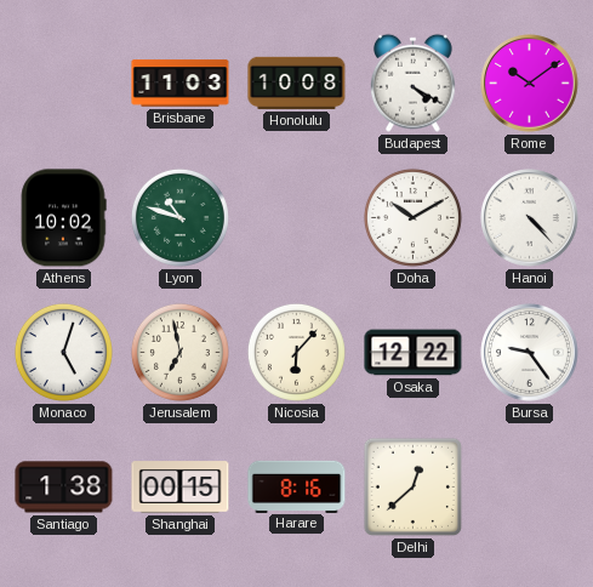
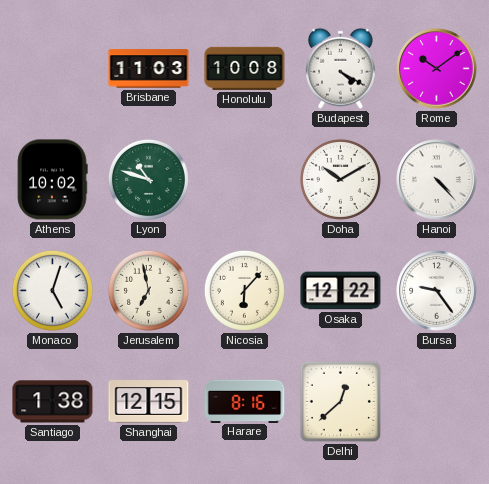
Shanghai: 00:15 -> 12:15
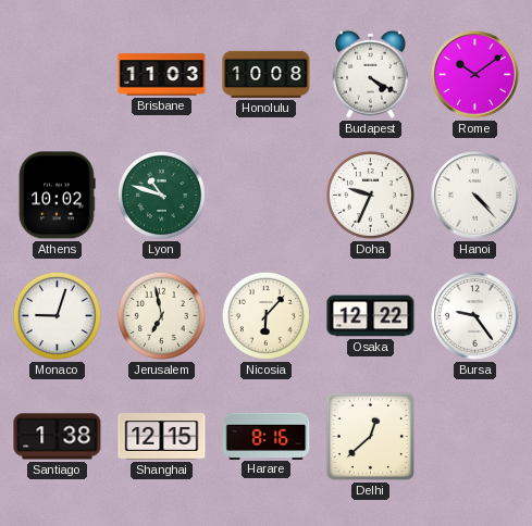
Doha: 10:10 -> 9:34
Monaco: 5:03 -> 9:03
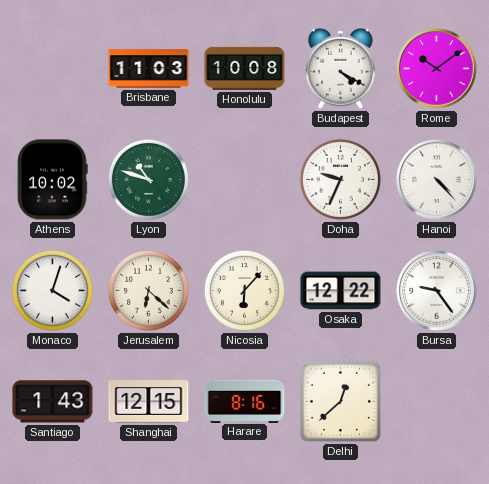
Monaco: 9:03 -> 4:03
Jerusalem: 6:58 -> 6:22
Santiago: 1:38 -> 1:43
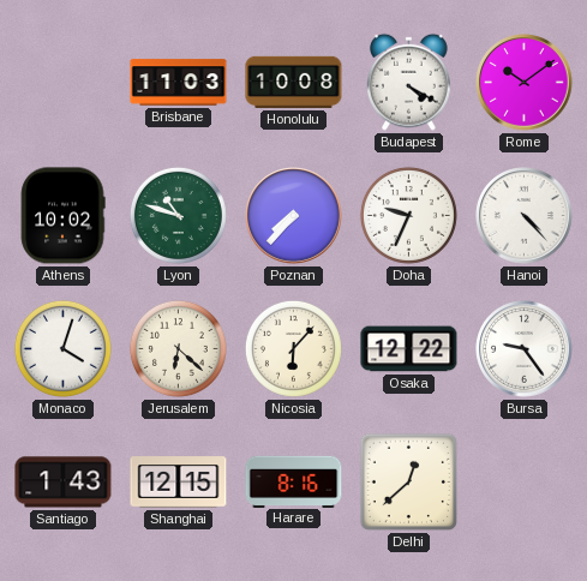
Poznan: none -> 7:37
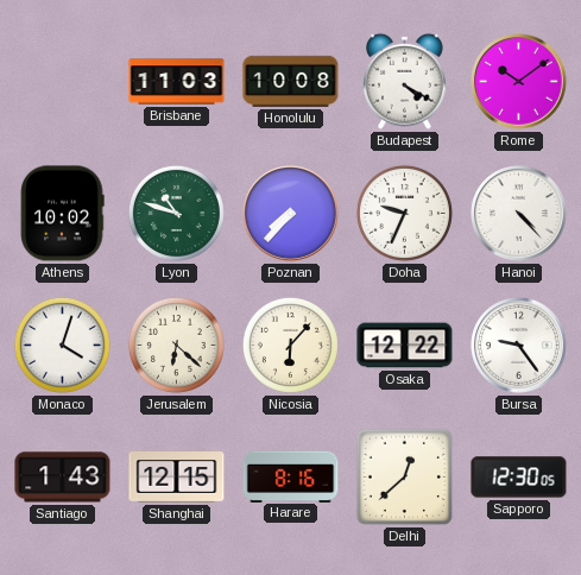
Sapporo: none -> 12:30
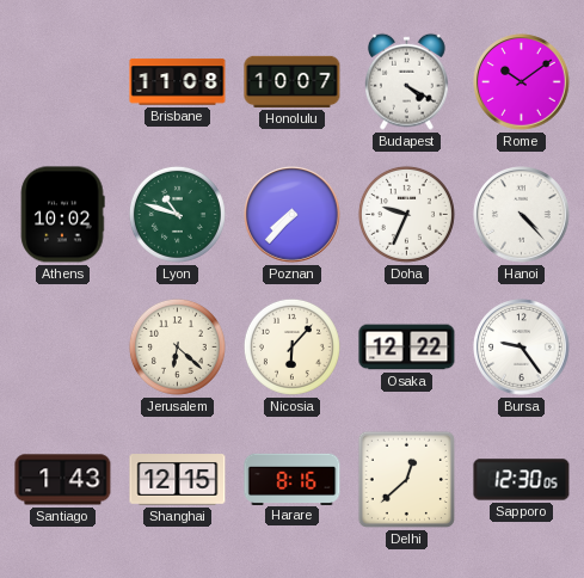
Brisbane: 11:03 -> 11:08
Honolulu: 10:08 -> 10:07
Monaco: 4:03 -> none
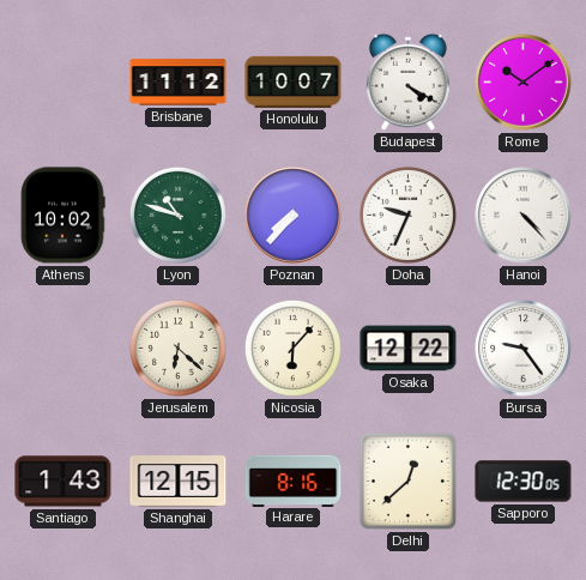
Brisbane: 11:08 -> 11:12
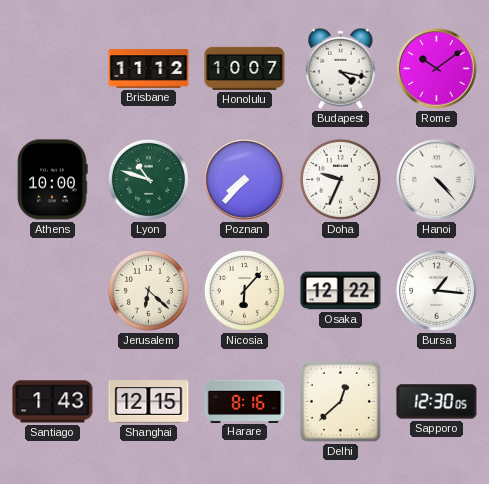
Budapest: 4:20 -> 4:17
Athens: 10:02 -> 10:00
Bursa: 9:24 -> 1:16
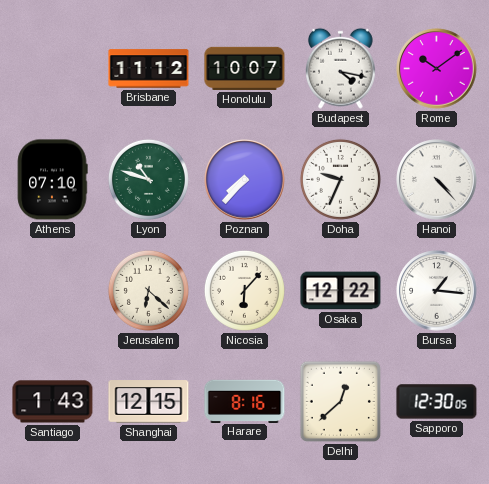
Athens: 10:00 -> 07:10
